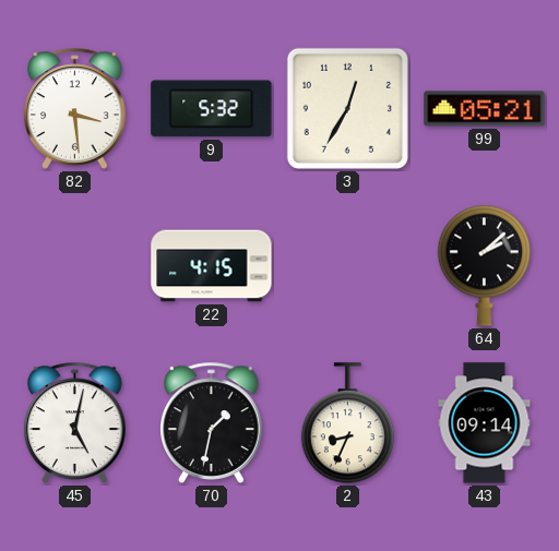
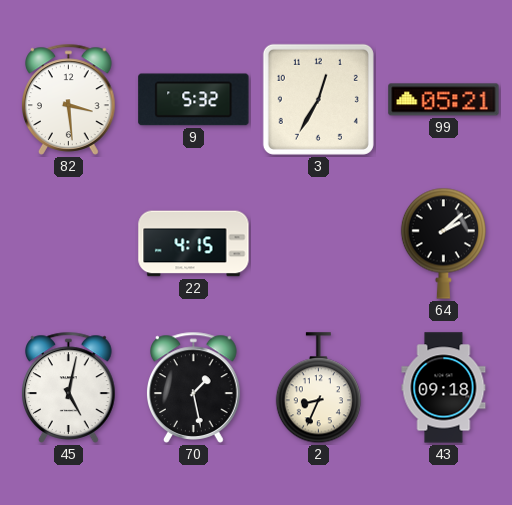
70: 1:32 -> 1:28
43: 09:14 -> 09:18
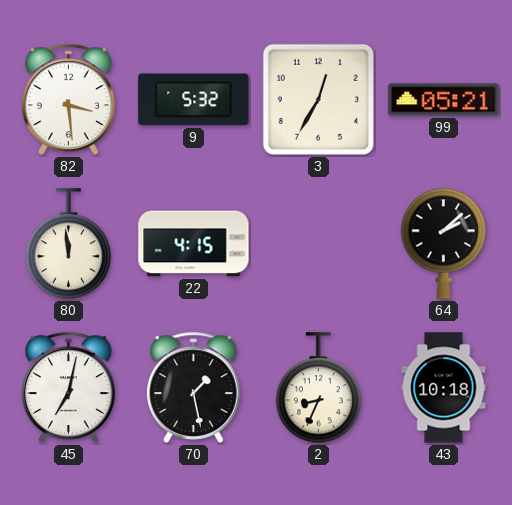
80: none -> 11:59
45: 5:02 -> 7:02
43: 09:18 -> 10:18
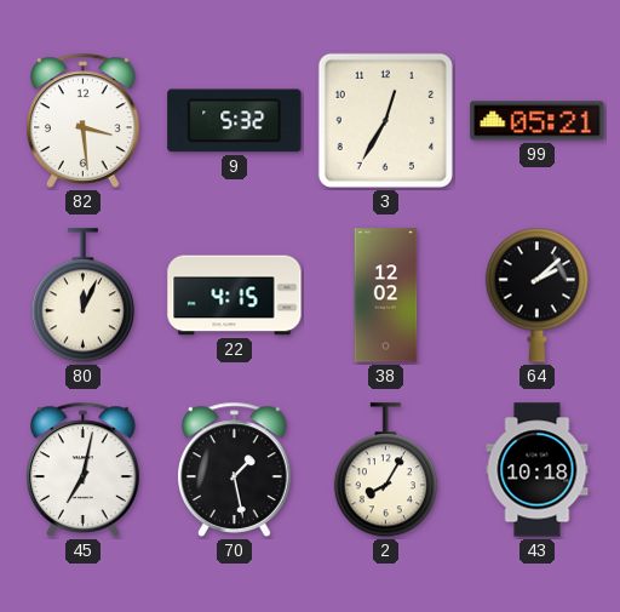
80: 11:59 -> 12:04
38: none -> 12:02
2: 8:34 -> 8:05
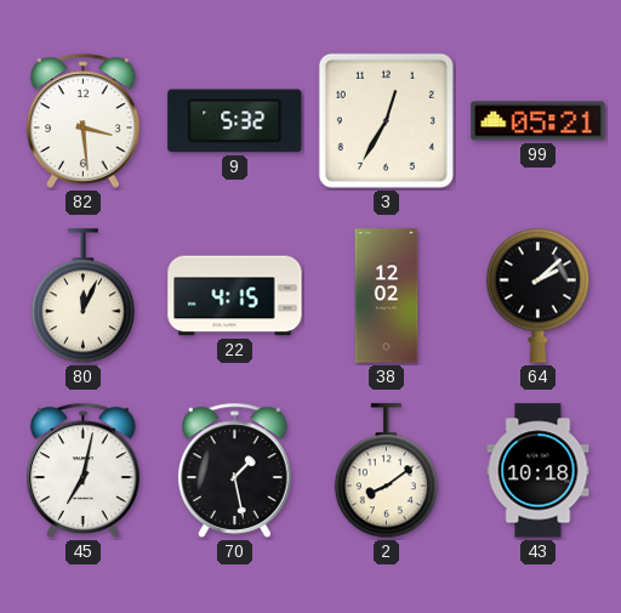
2: 8:05 -> 8:09
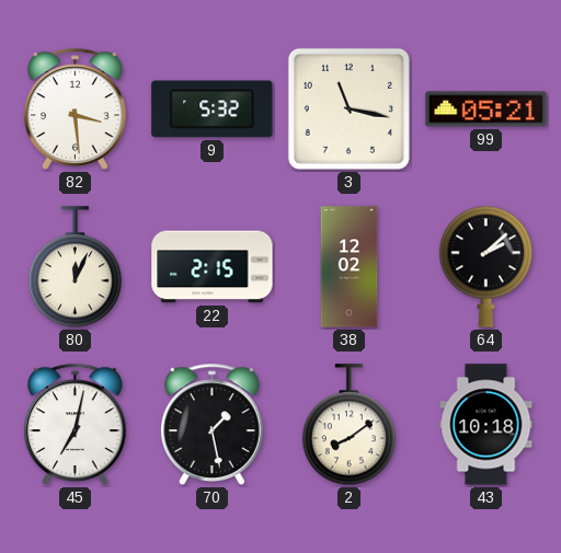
3: 12:35 -> 11:17
22: 4:15 -> 2:15
